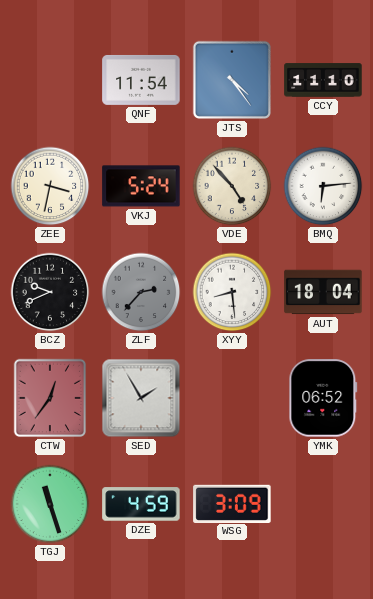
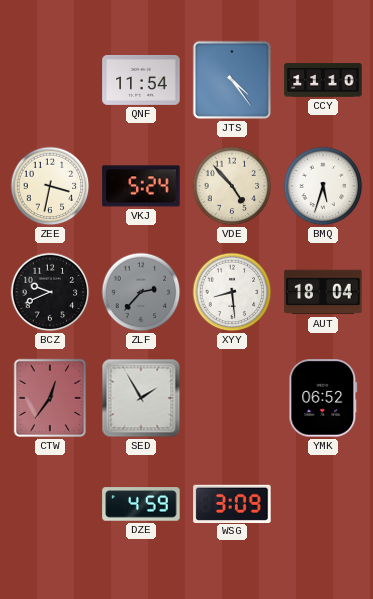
BMQ: 6:14 -> 5:33
TGJ: 11:27 -> none
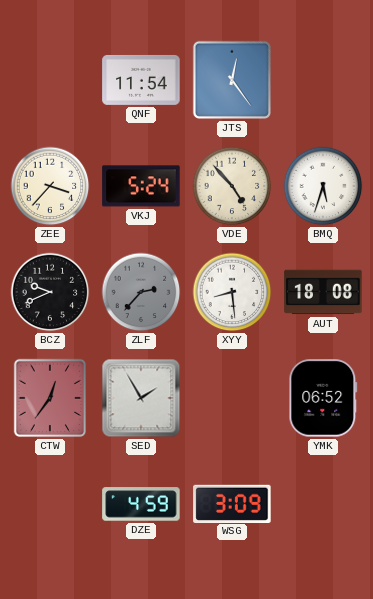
JTS: 4:24 -> 12:24
CCY: 11:10 -> none
ZEE: 3:32 -> 3:37
AUT: 18:04 -> 18:08
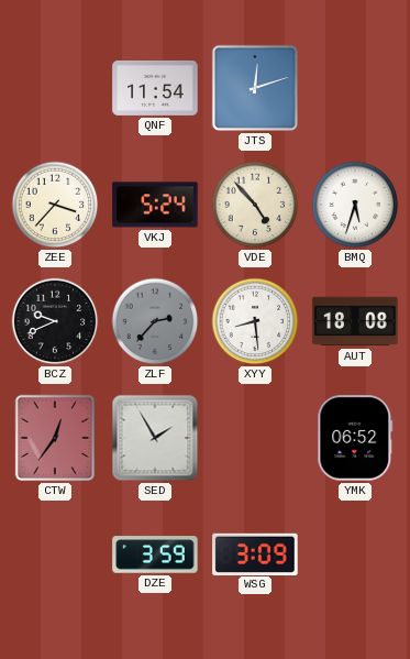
JTS: 12:24 -> 12:12
DZE: 4:59 -> 3:59
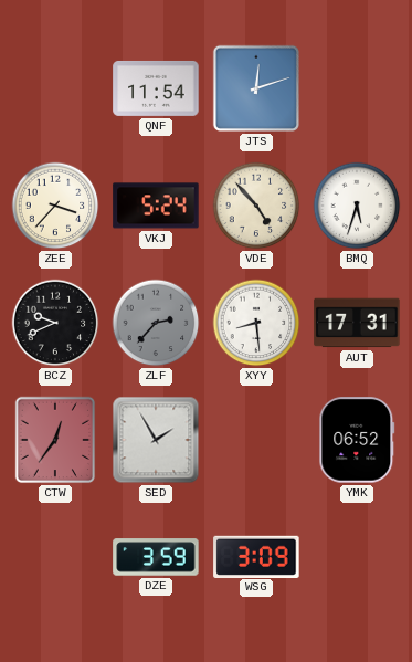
AUT: 18:08 -> 17:31
